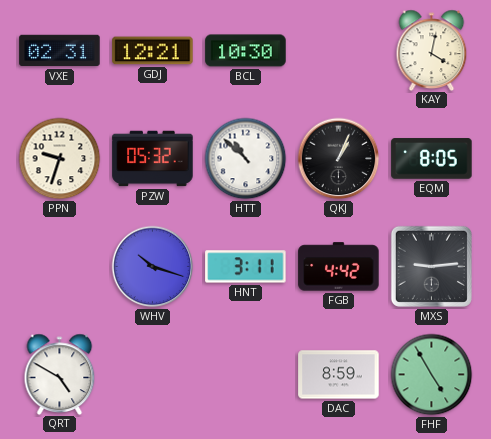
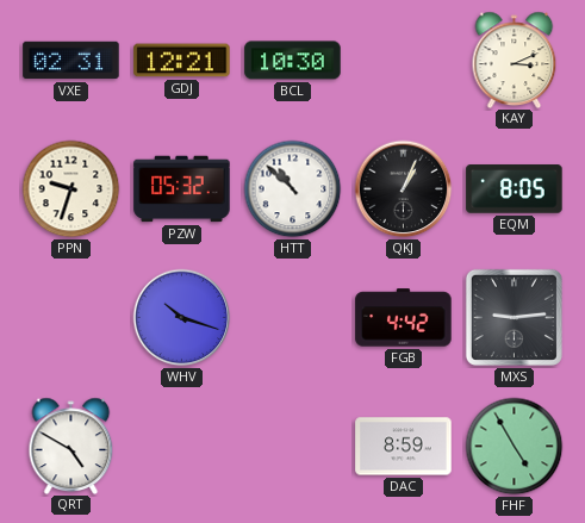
KAY: 4:02 -> 3:11
HNT: 3:11 -> none
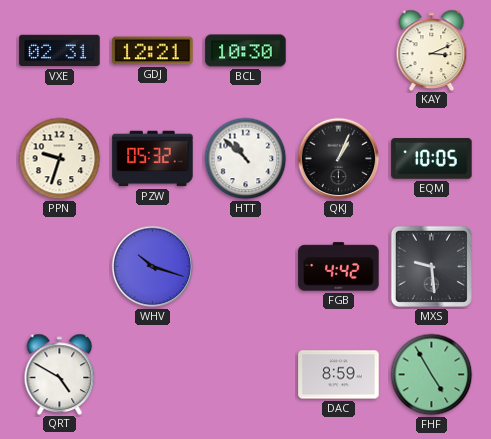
EQM: 8:05 -> 10:05
MXS: 9:14 -> 9:29
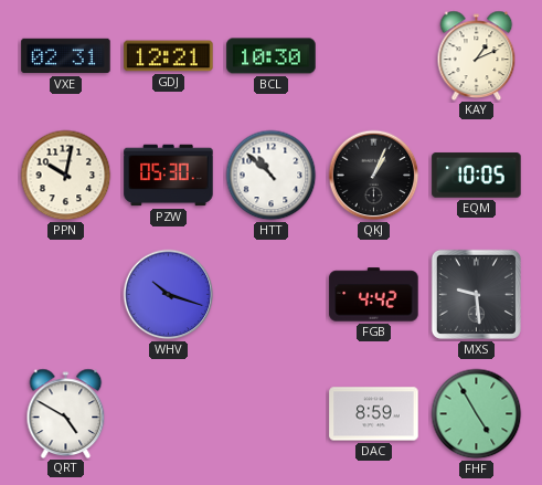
KAY: 3:11 -> 1:11
PPN: 9:33 -> 10:02
PZW: 05:32 -> 05:30
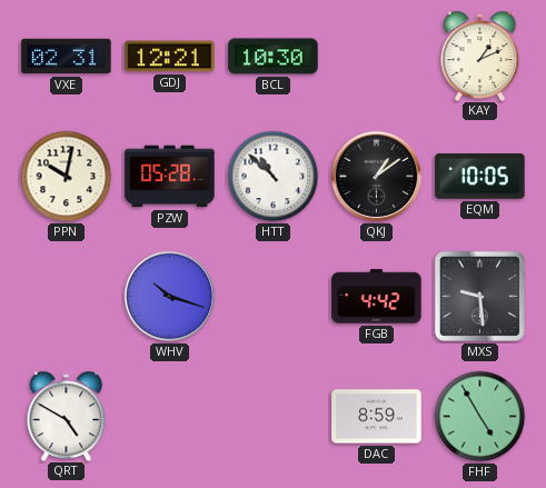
PZW: 05:30 -> 05:28
QKJ: 1:04 -> 1:09
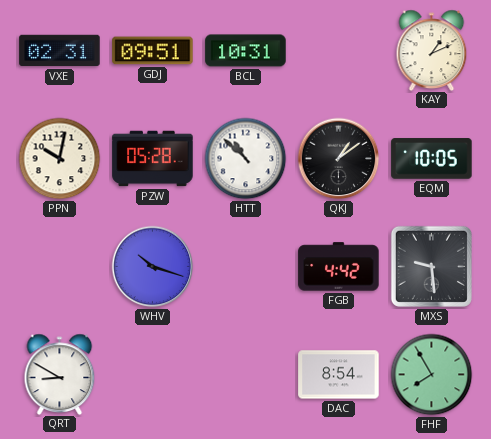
GDJ: 12:21 -> 09:51
BCL: 10:30 -> 10:31
QRT: 4:50 -> 8:50
DAC: 8:59 -> 8:54
FHF: 4:55 -> 7:55
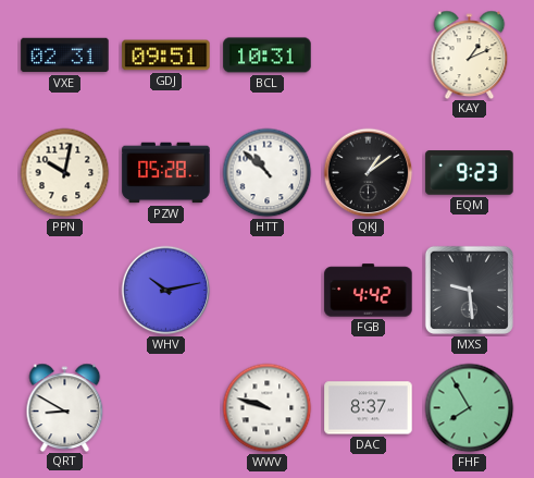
EQM: 10:05 -> 9:23
WHV: 10:18 -> 10:13
WWV: none -> 9:48
DAC: 8:54 -> 8:37
